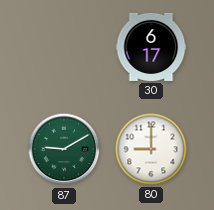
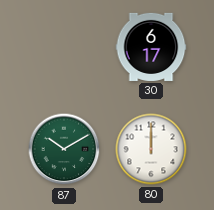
87: 9:10 -> 10:10
80: 9:00 -> 12:00
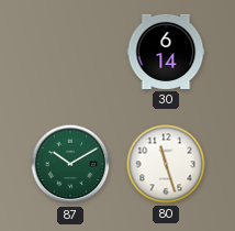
30: 6:17 -> 6:14
80: 12:00 -> 11:27
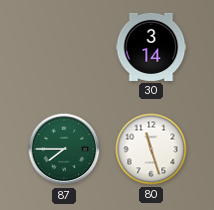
30: 6:14 -> 3:14
87: 10:10 -> 7:45
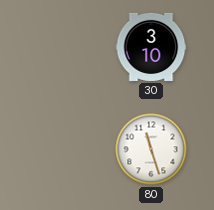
30: 3:14 -> 3:10
87: 7:45 -> none
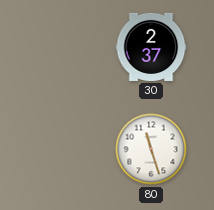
30: 3:10 -> 2:37
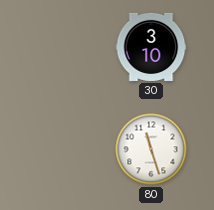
30: 2:37 -> 3:10
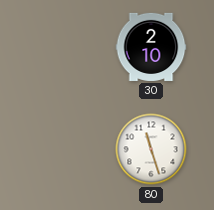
30: 3:10 -> 2:10
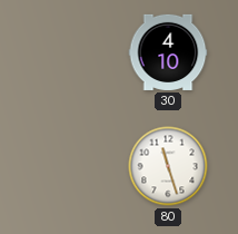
30: 2:10 -> 4:10
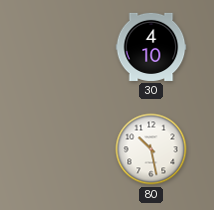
80: 11:27 -> 10:28
